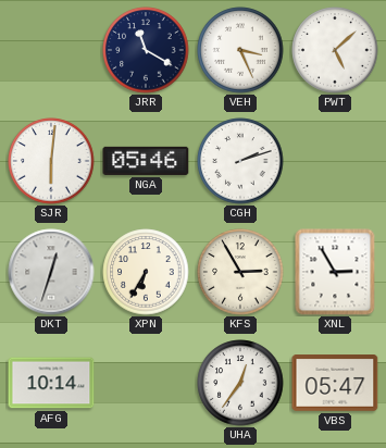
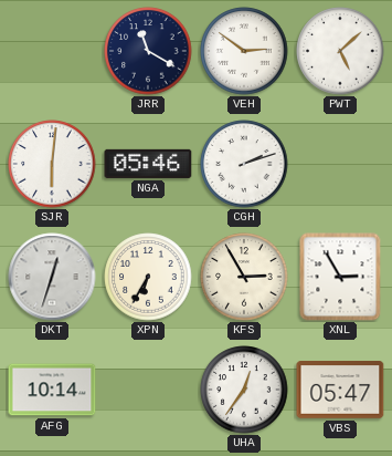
VEH: 3:26 -> 2:51
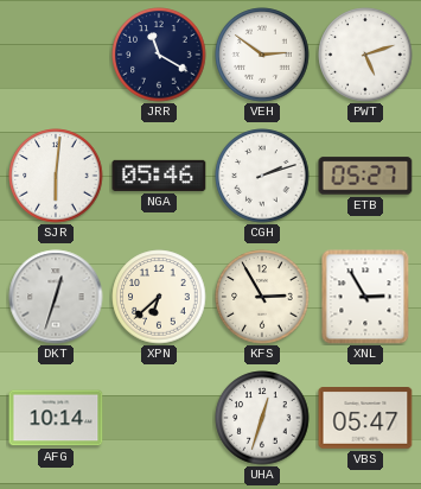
PWT: 5:08 -> 5:12
ETB: none -> 05:27
XPN: 6:35 -> 6:38
UHA: 12:36 -> 12:33
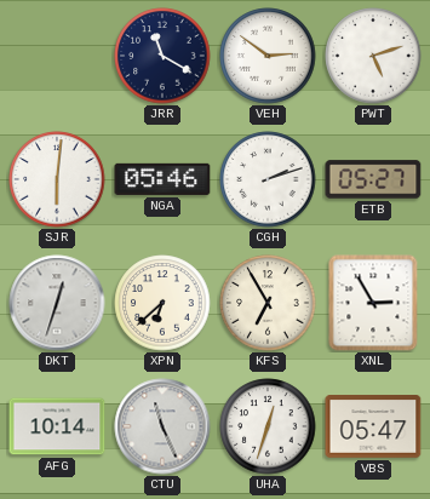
KFS: 2:55 -> 6:55
CTU: none -> 11:26
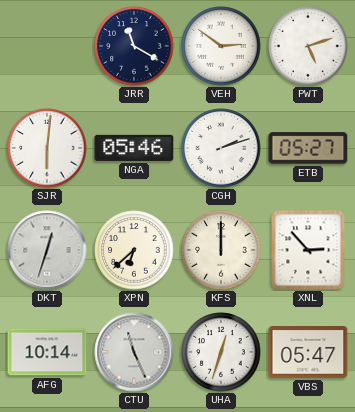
KFS: 6:55 -> 12:00
XNL: 2:55 -> 2:53
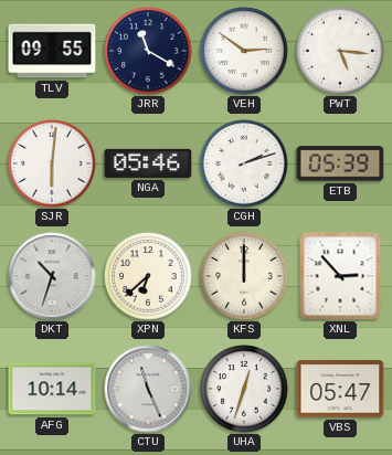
TLV: none -> 09:55
PWT: 5:12 -> 5:16
ETB: 05:27 -> 05:39
DKT: 12:33 -> 10:33
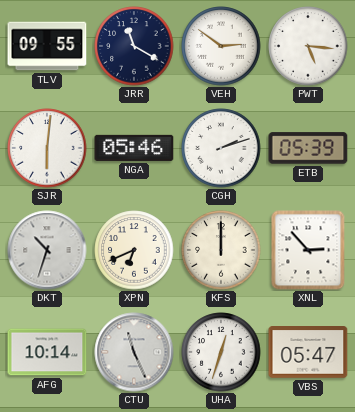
XPN: 6:38 -> 6:41
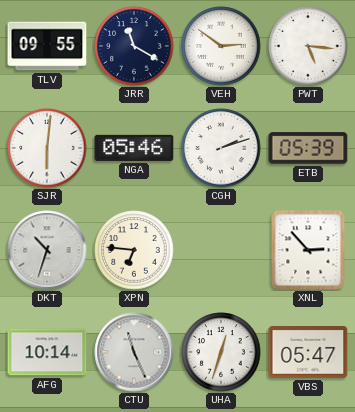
XPN: 6:41 -> 6:46
KFS: 12:00 -> none
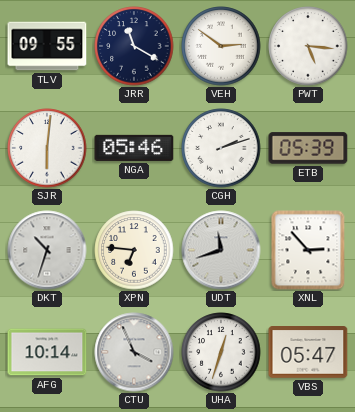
UDT: none -> 11:42
CTU: 11:26 -> 3:56
